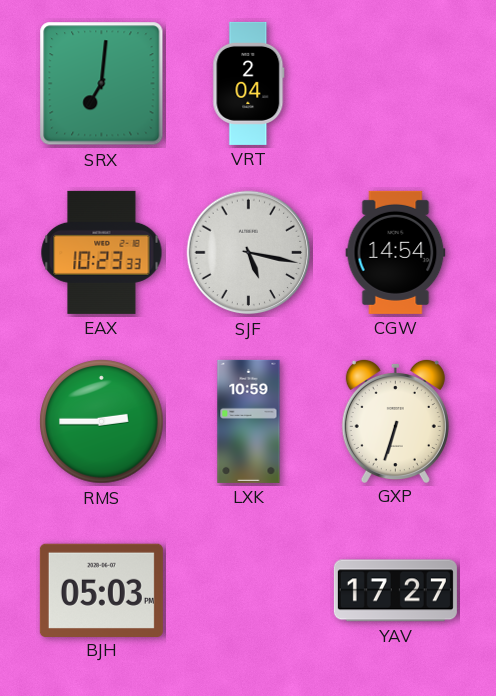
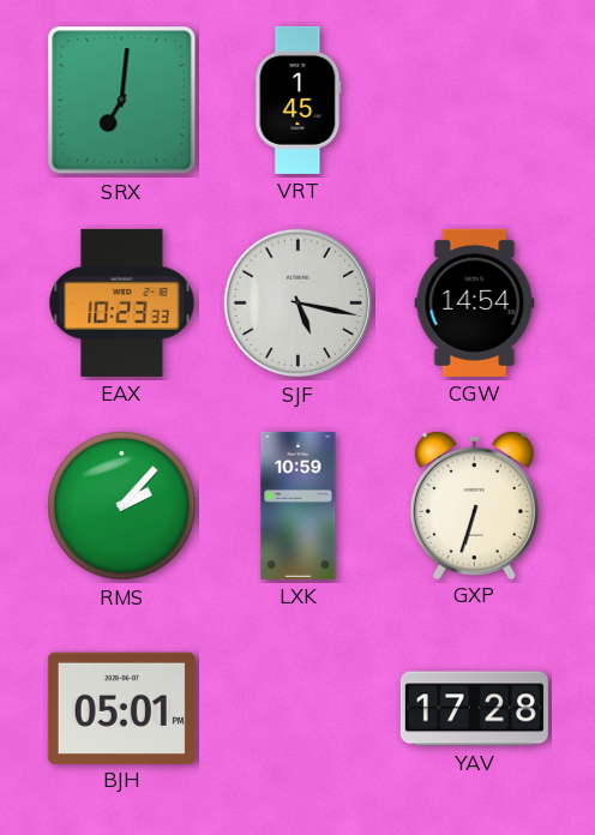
VRT: 2:04 -> 1:45
RMS: 2:45 -> 2:07
BJH: 05:03 -> 05:01
YAV: 17:27 -> 17:28
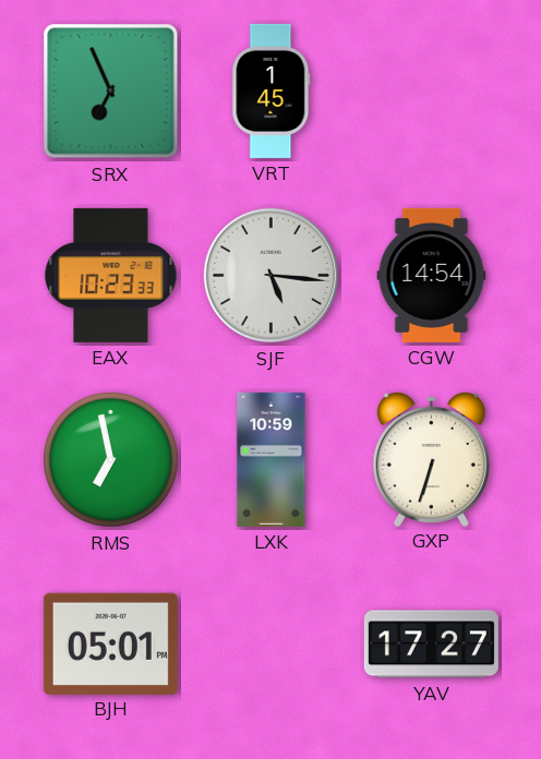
SRX: 7:01 -> 6:56
SJF: 5:17 -> 5:16
RMS: 2:07 -> 6:58
YAV: 17:28 -> 17:27
